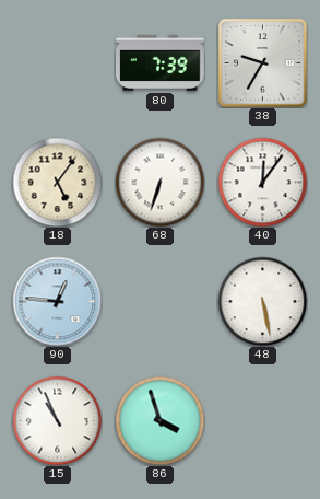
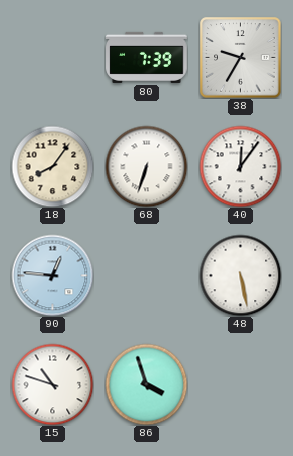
18: 5:06 -> 8:06
15: 10:56 -> 10:48
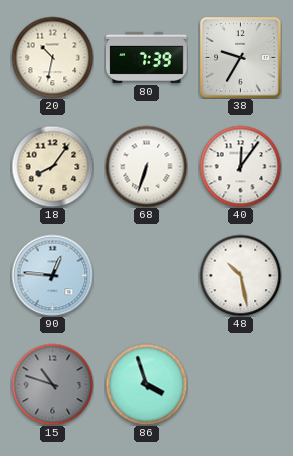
20: none -> 10:32
48: 5:28 -> 10:28
15 dial: white -> grey
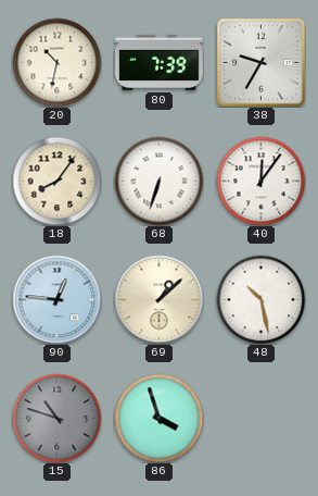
69: none -> 1:08
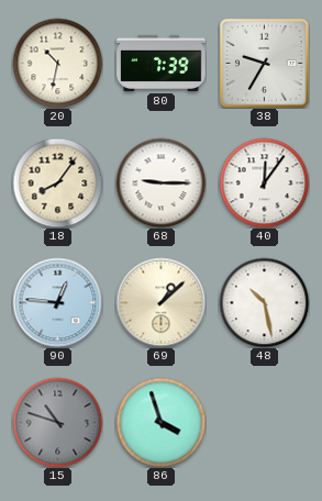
68: 6:33 -> 9:15
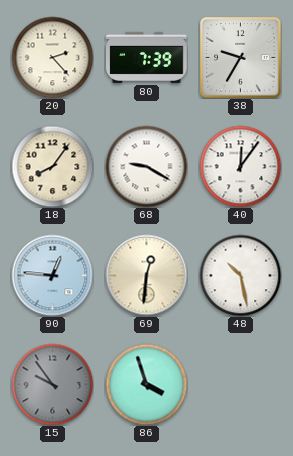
20: 10:32 -> 2:23
68: 9:15 -> 9:20
69: 1:08 -> 12:31
15: 10:48 -> 9:54
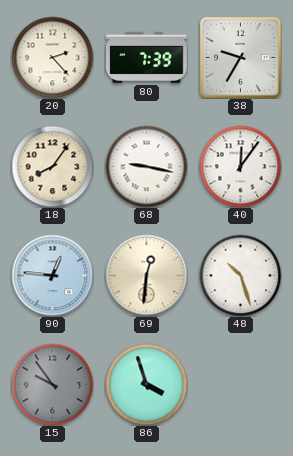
68: 9:20 -> 9:17
48: 10:28 -> 10:27
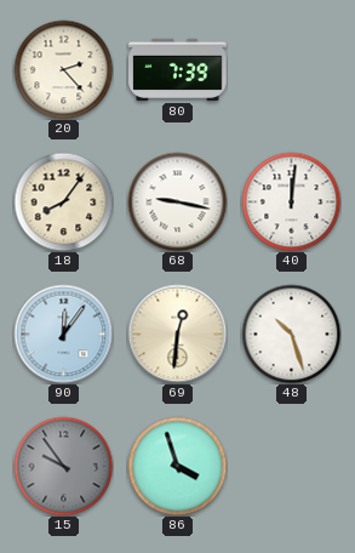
38: 9:35 -> none
40: 12:06 -> 12:01
90: 12:46 -> 12:06
